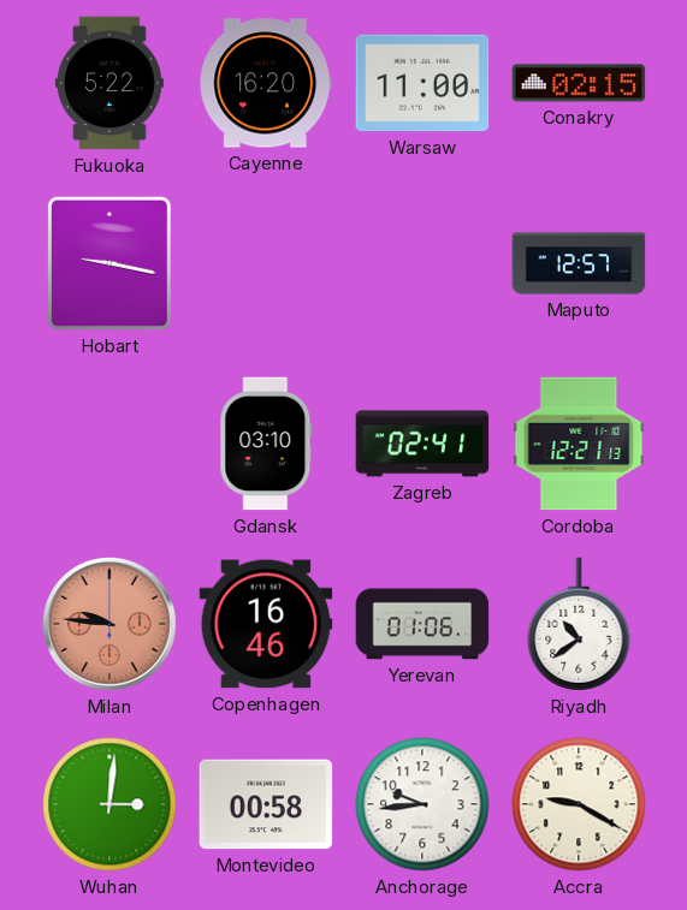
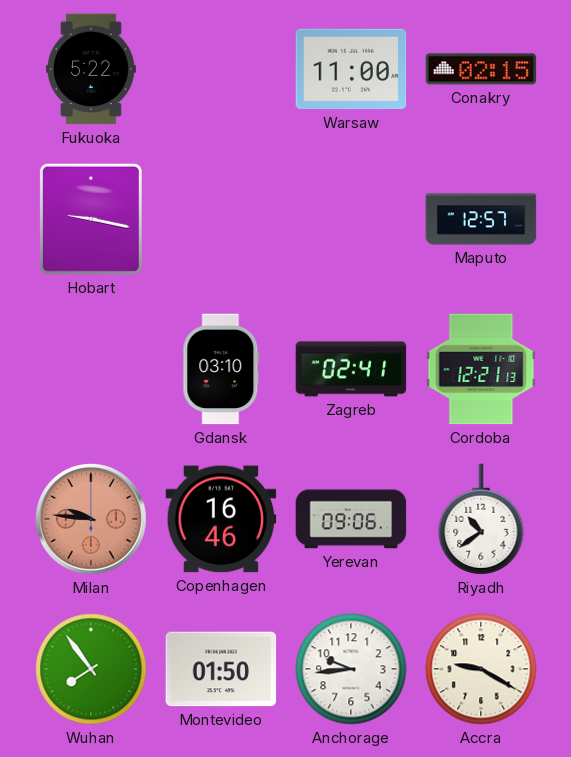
Cayenne: 16:20 -> none
Yerevan: 01:06 -> 09:06
Wuhan: 3:01 -> 7:54
Montevideo: 00:58 -> 01:50
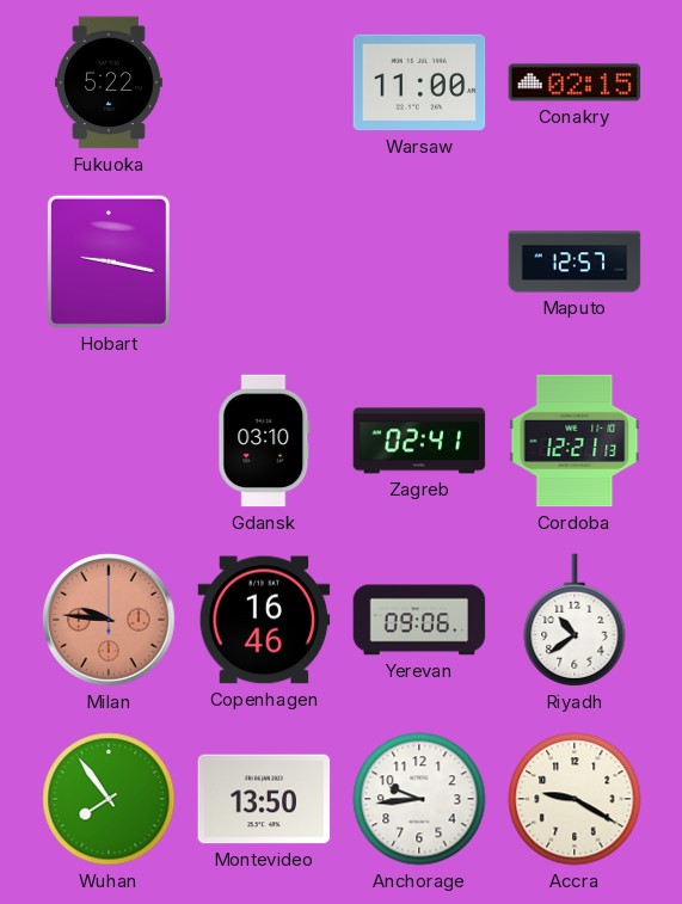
Montevideo: 01:50 -> 13:50
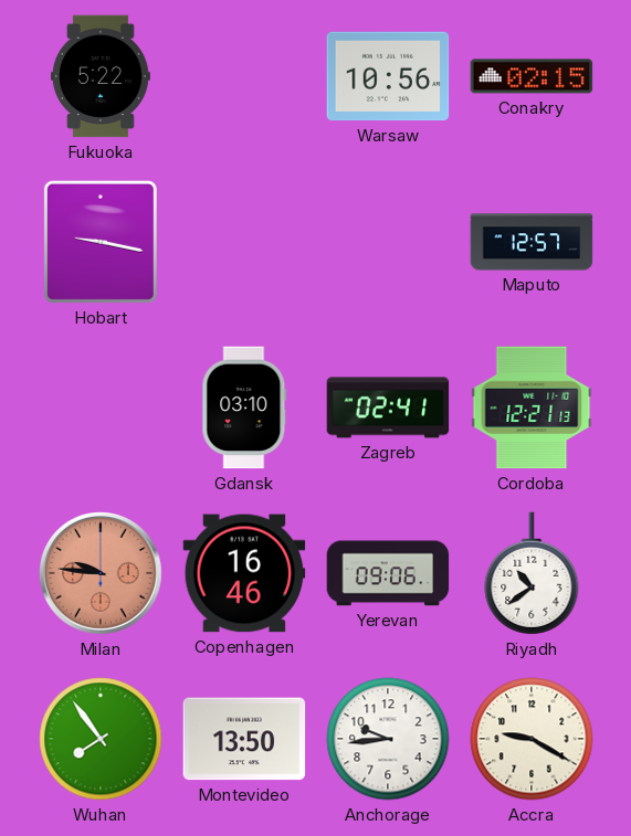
Warsaw: 11:00 -> 10:56
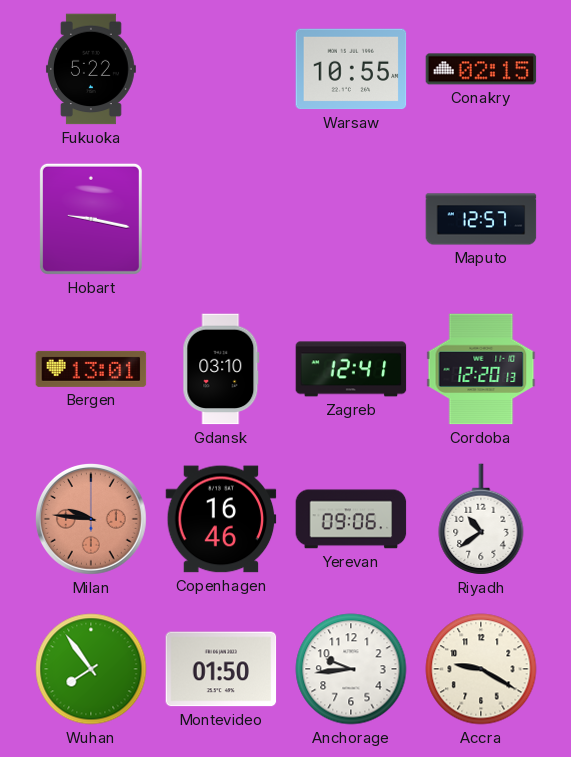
Warsaw: 10:56 -> 10:55
Bergen: none -> 13:01
Zagreb: 02:41 -> 12:41
Cordoba: 12:21 -> 12:20
Montevideo: 13:50 -> 01:50
